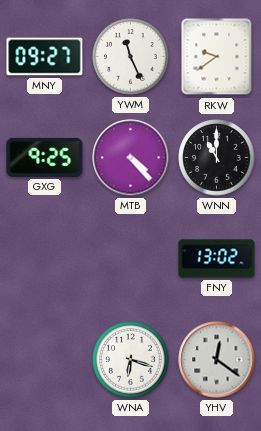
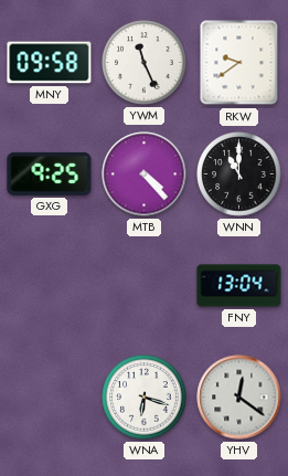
MNY: 09:27 -> 09:58
FNY: 13:02 -> 13:04
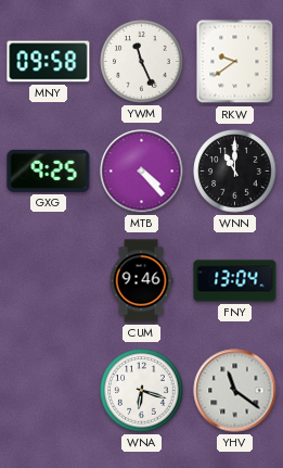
CUM: none -> 9:46
YHV: 12:21 -> 11:21
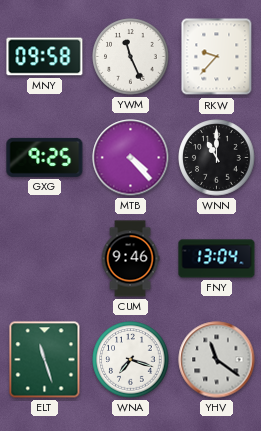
RKW: 9:39 -> 9:37
ELT: none -> 11:27
WNA: 6:18 -> 7:18
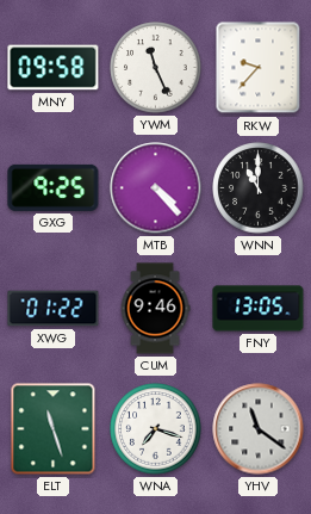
XWG: none -> 01:22
FNY: 13:04 -> 13:05
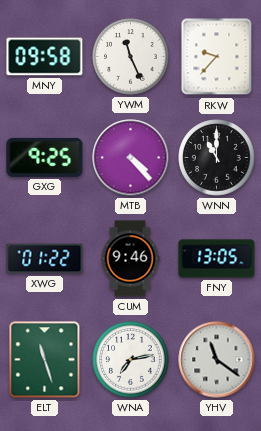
WNA: 7:18 -> 7:13
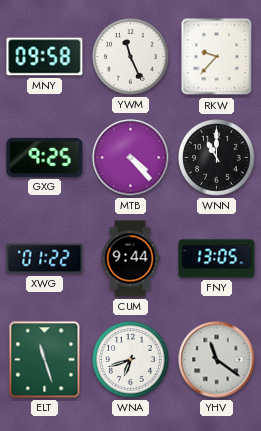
CUM: 9:46 -> 9:44
WNA: 7:13 -> 6:42
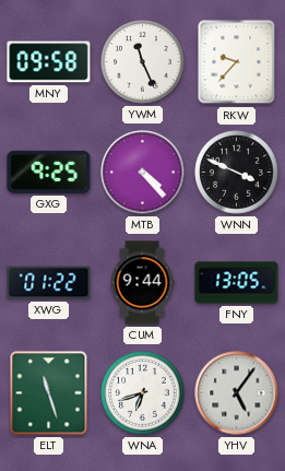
WNN: 11:00 -> 3:49
YHV: 11:21 -> 5:06
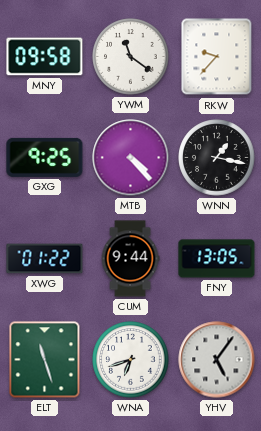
YWM: 11:26 -> 11:21
WNN: 3:49 -> 1:17
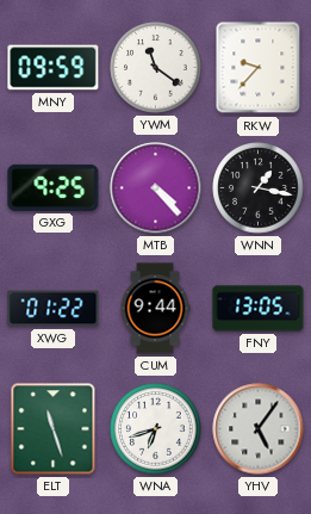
MNY: 09:58 -> 09:59
